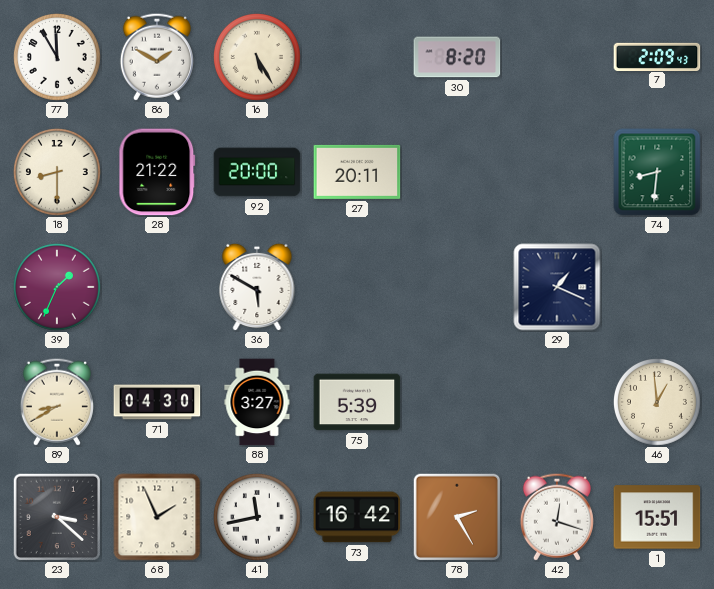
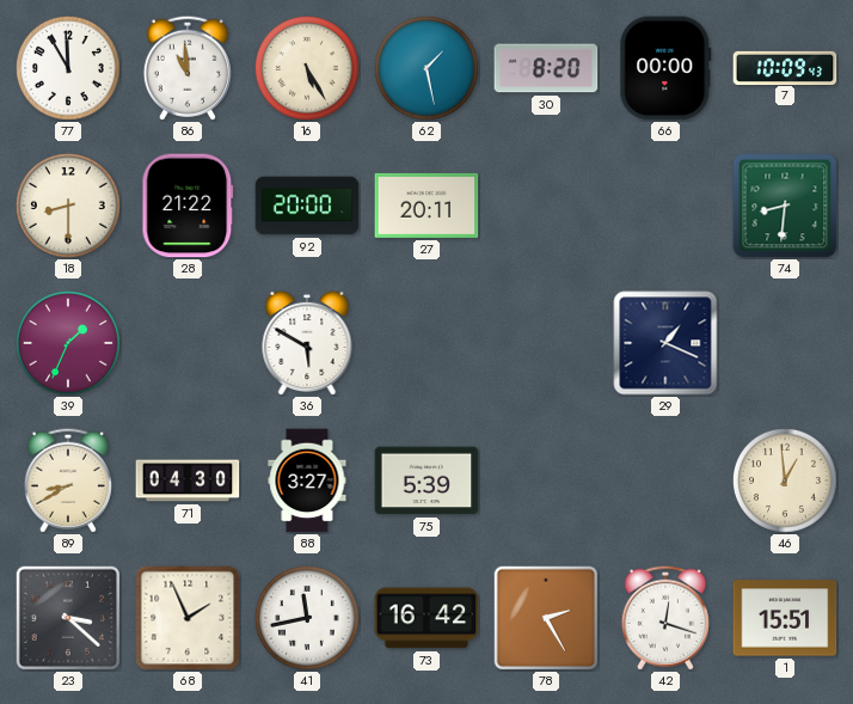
86: 1:50 -> 10:59
62: none -> 1:28
66: none -> 00:00
7: 2:09 -> 10:09
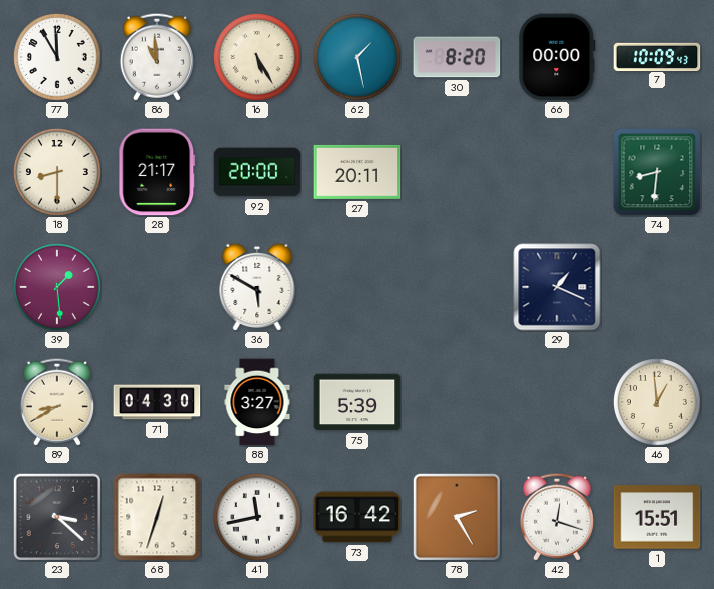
28: 21:22 -> 21:17
39: 1:34 -> 1:29
68: 1:56 -> 12:33
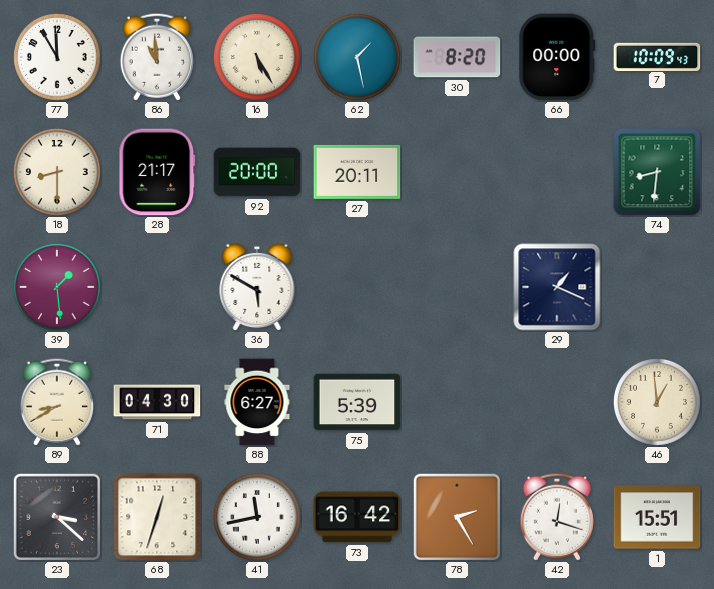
88: 3:27 -> 6:27
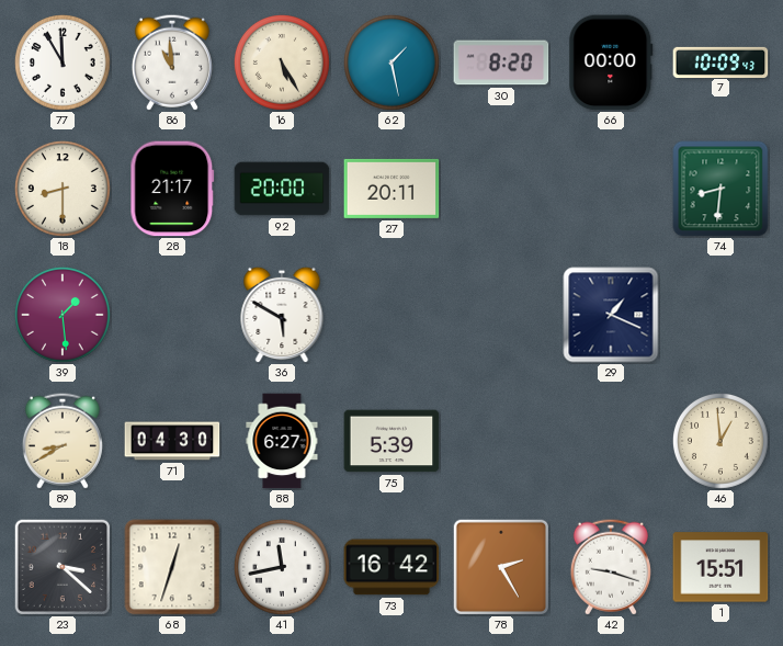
42: 12:18 -> 9:18
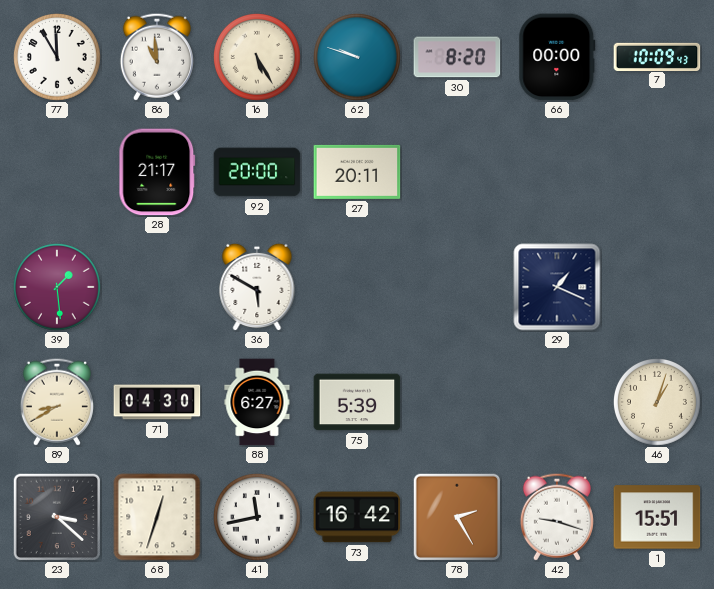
62: 1:28 -> 9:48
18: 8:30 -> none
74: 8:31 -> none
46: 12:59 -> 1:03
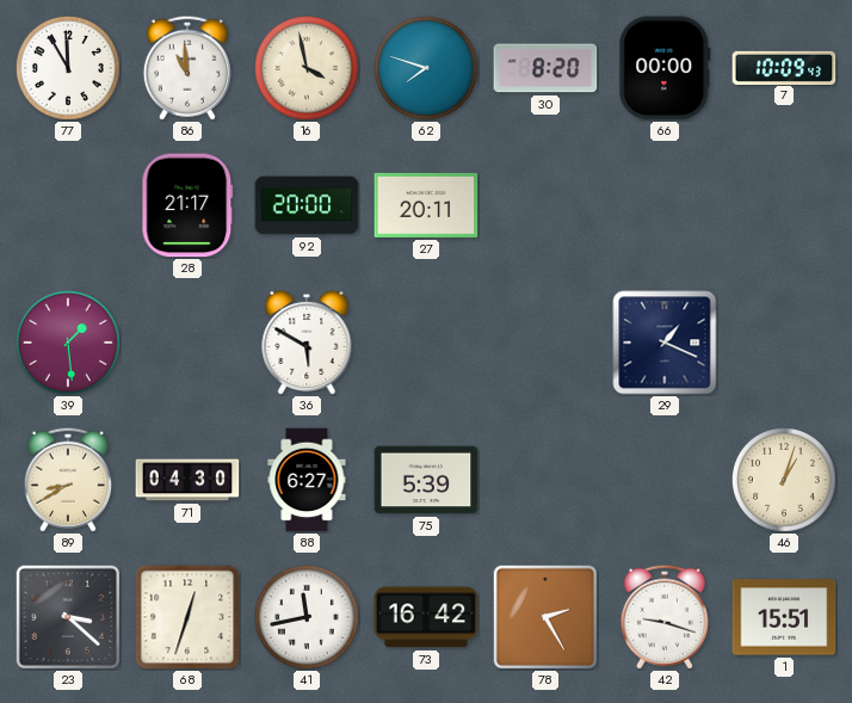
16: 5:25 -> 3:58
62: 9:48 -> 7:48
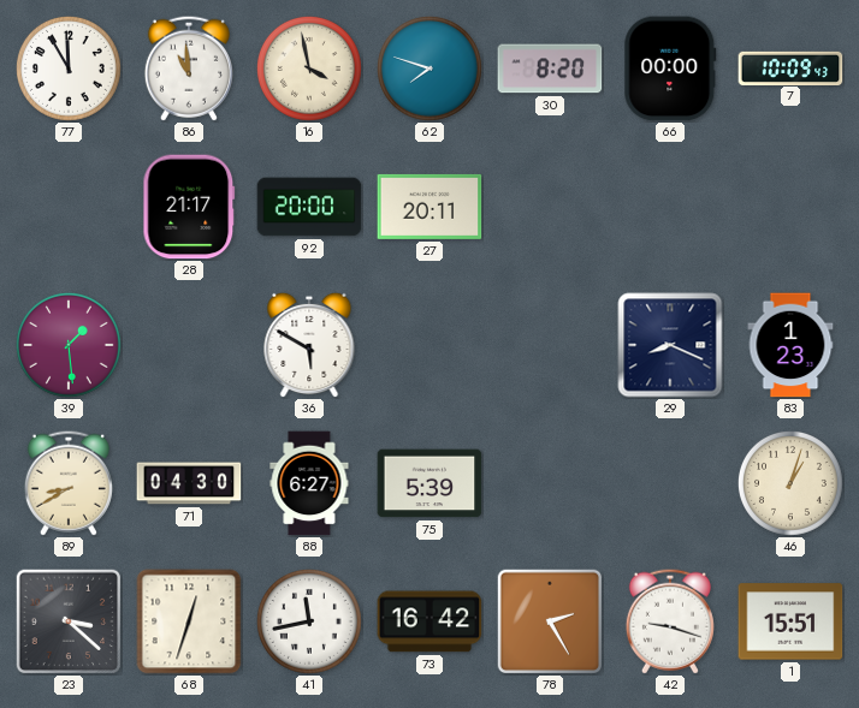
29: 1:19 -> 8:19
83: none -> 1:23
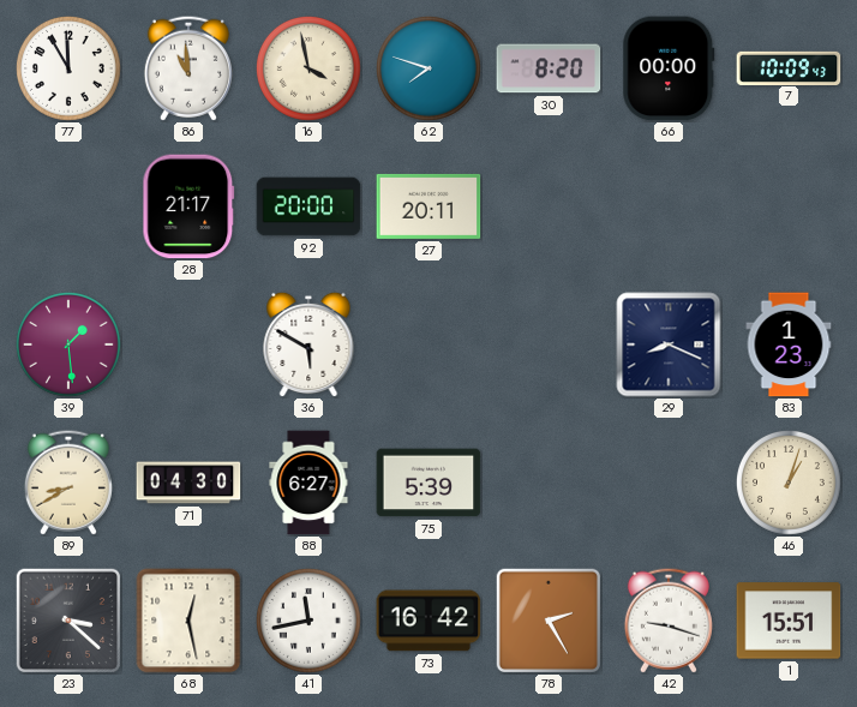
68: 12:33 -> 12:28
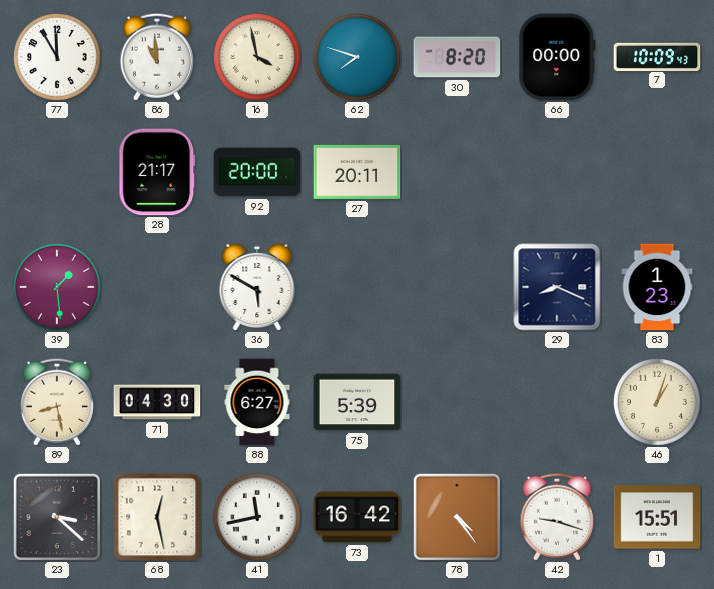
89: 8:40 -> 8:28
78: 2:25 -> 4:24
